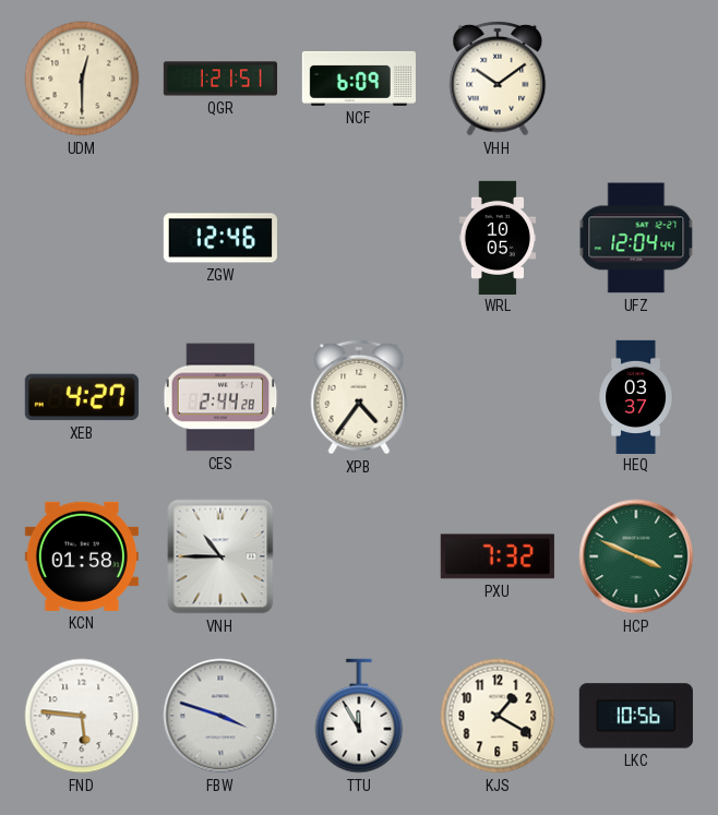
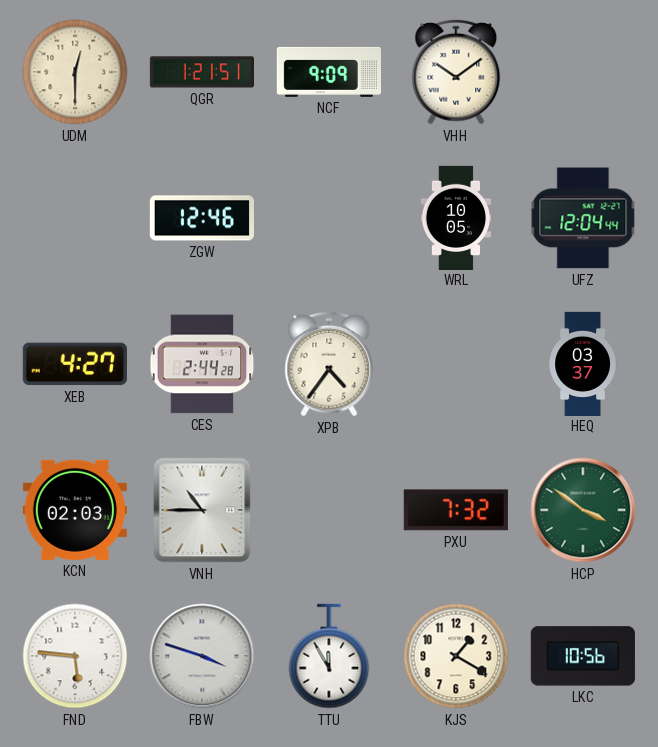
NCF: 6:09 -> 9:09
KCN: 01:58 -> 02:03
HCP: 3:49 -> 3:51
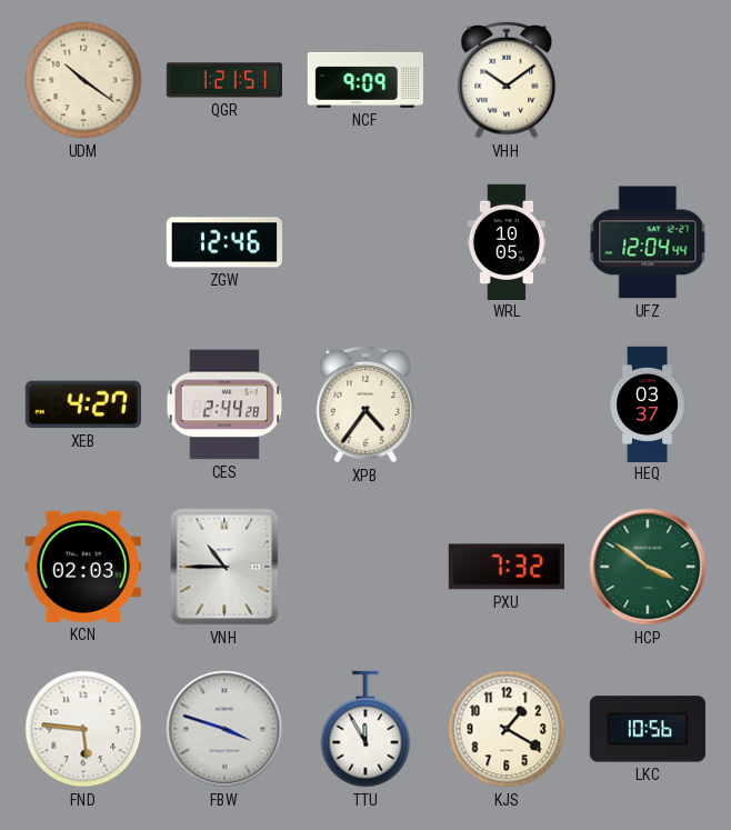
UDM: 12:30 -> 10:21
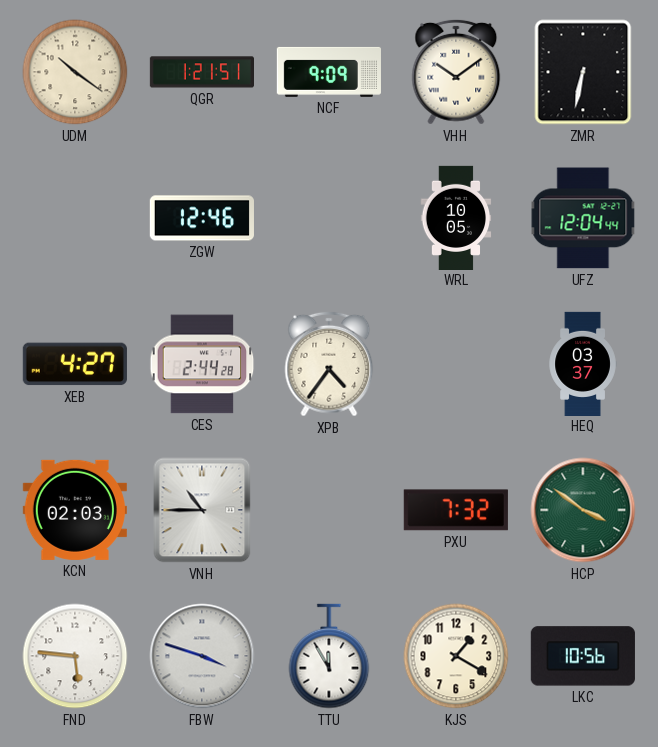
ZMR: none -> 6:32
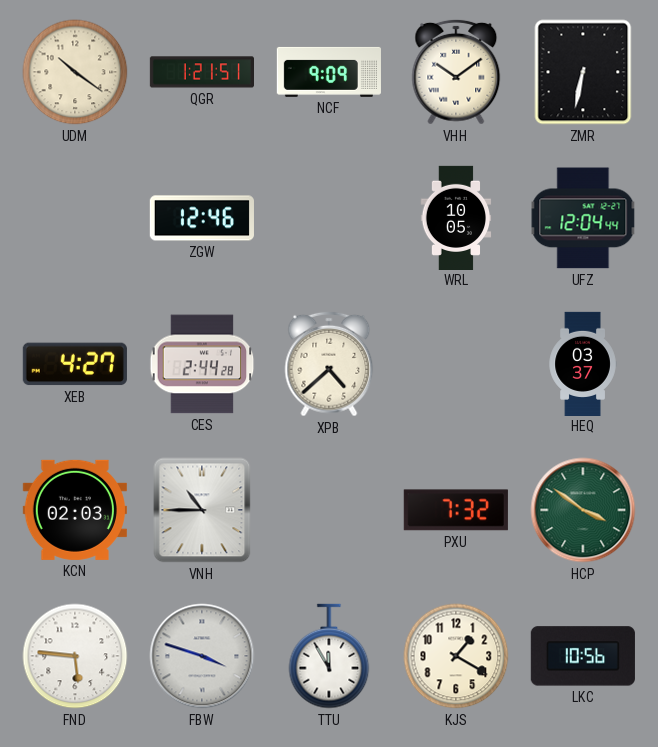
XPB: 4:36 -> 4:38
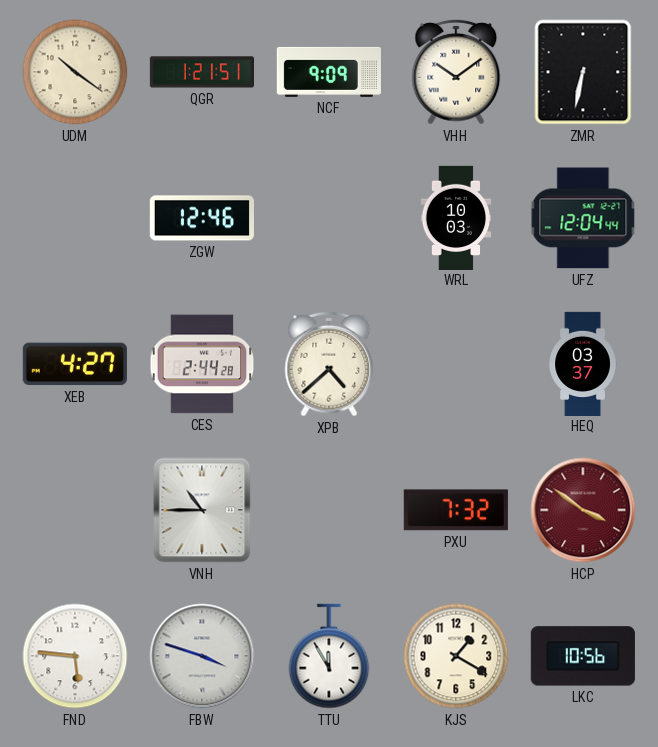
WRL: 10:05 -> 10:03
KCN: 02:03 -> none
HCP dial: green -> burgundy
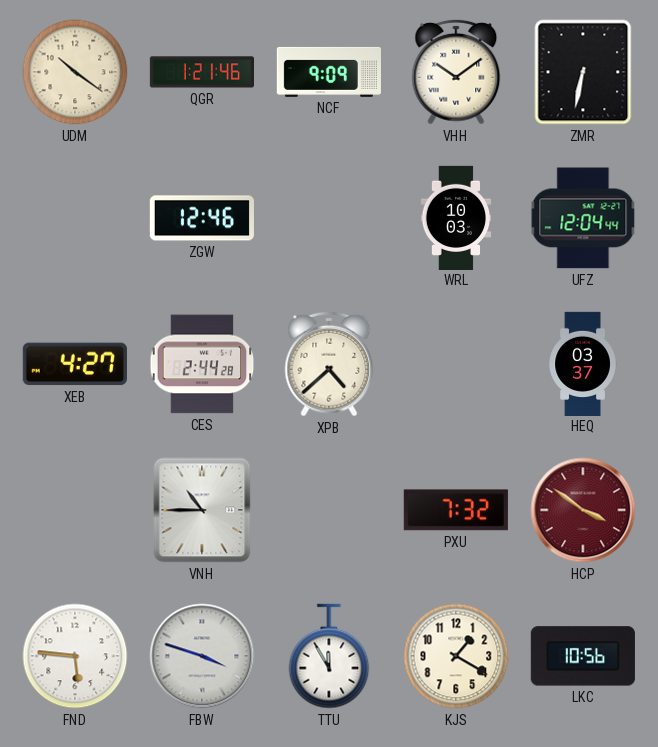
QGR: 1:21:51 -> 1:21:46
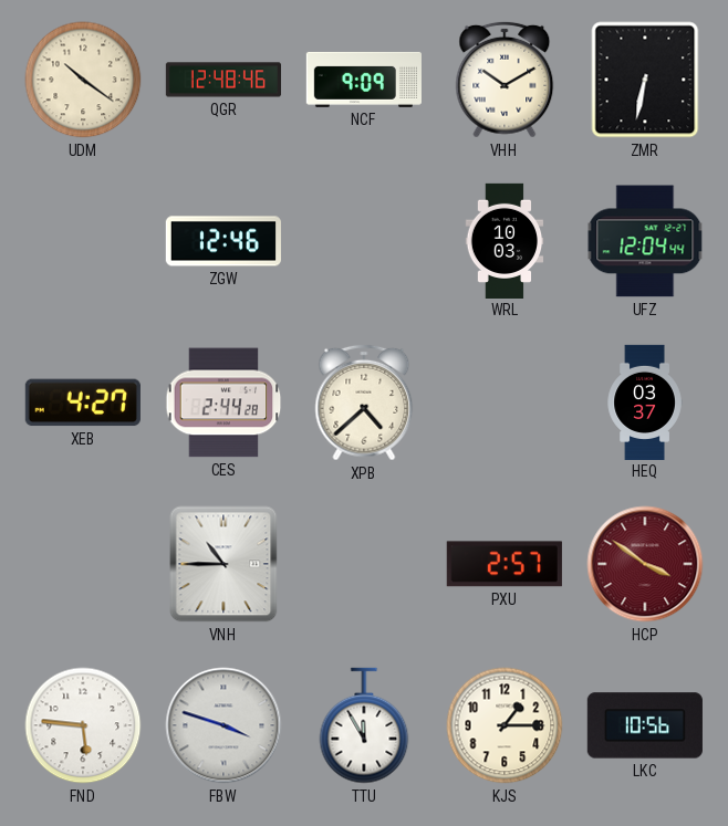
QGR: 1:21 -> 12:48
VHH: 10:09 -> 10:10
PXU: 7:32 -> 2:57
KJS: 1:20 -> 1:15
